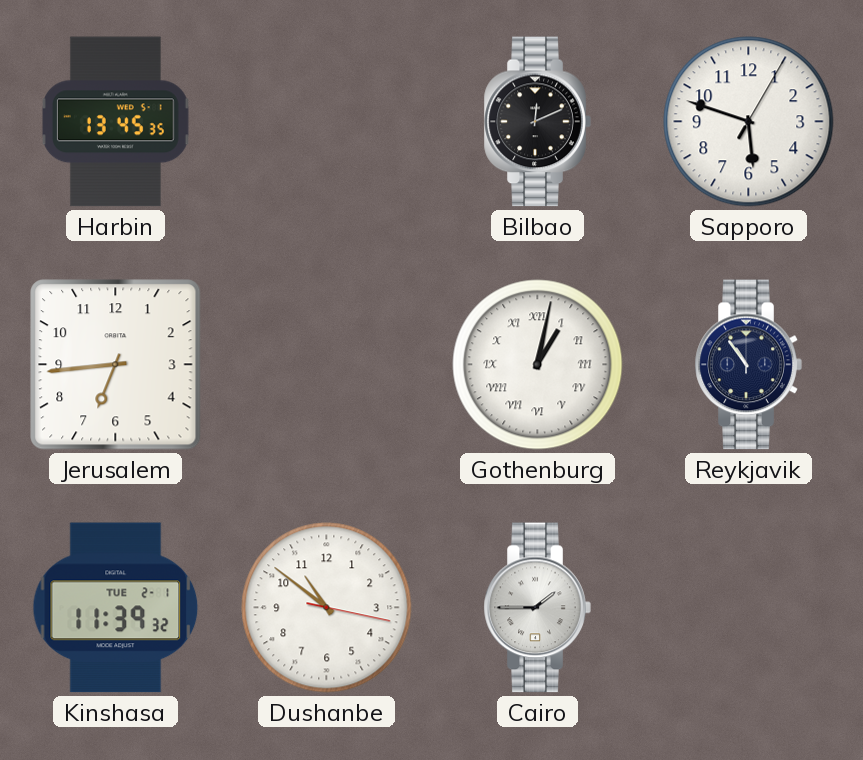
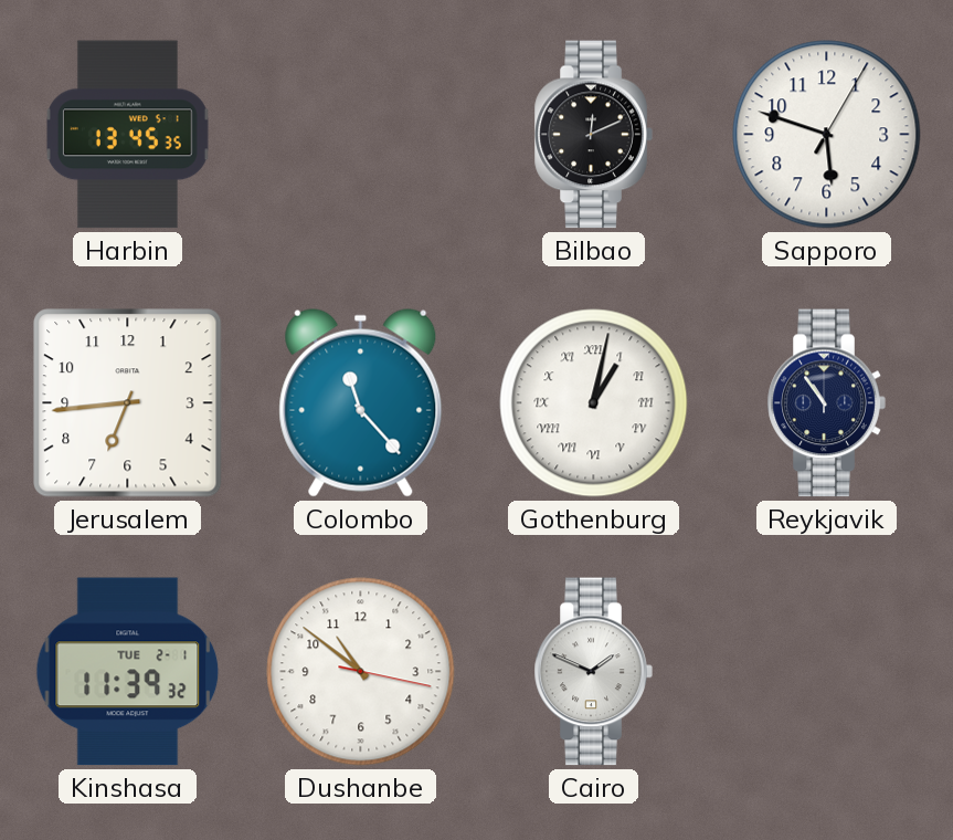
Colombo: none -> 11:23
Cairo: 1:45 -> 1:49
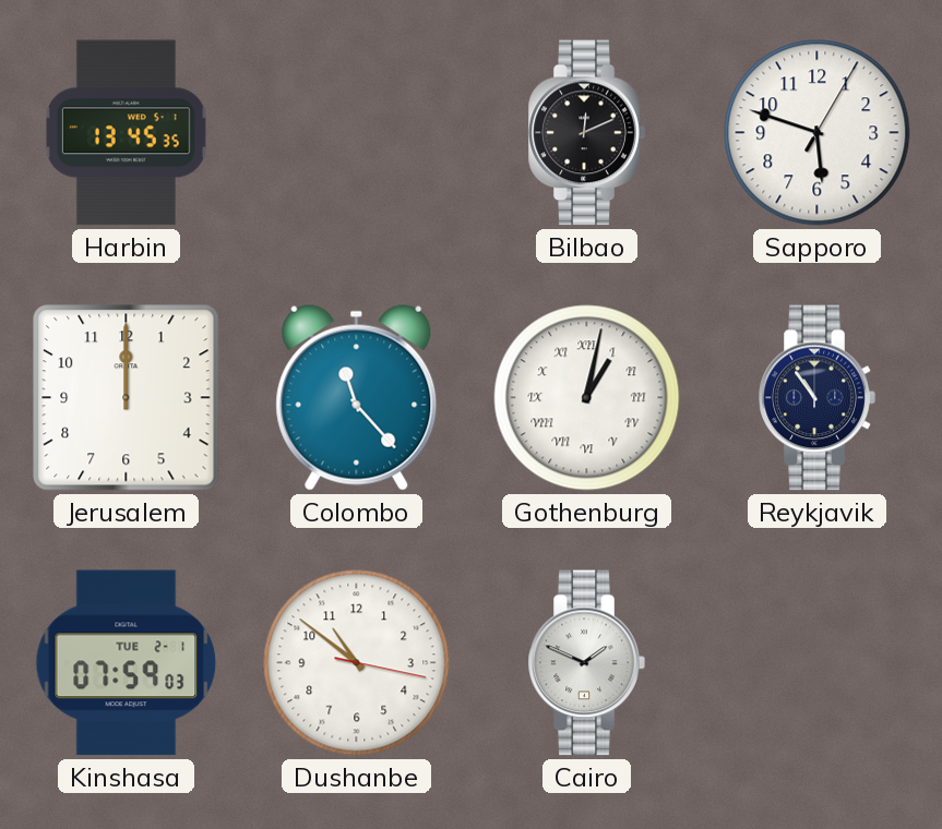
Jerusalem: 6:44 -> 12:00
Kinshasa: 11:39 -> 07:59
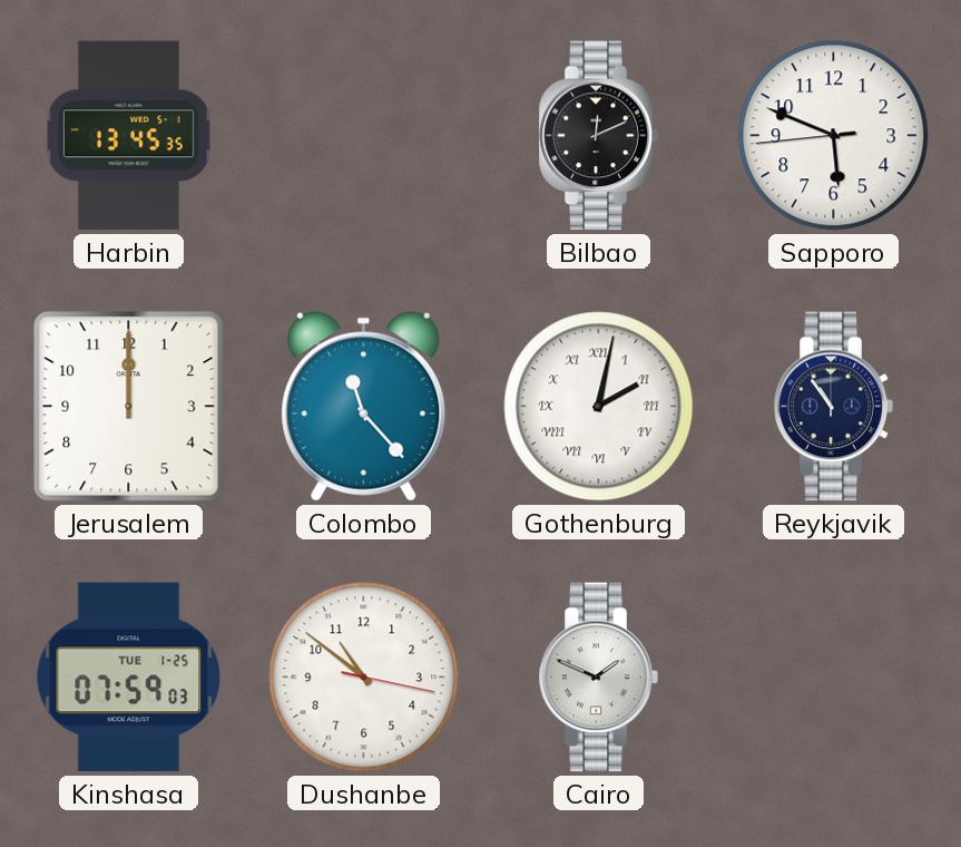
Sapporo: 5:48:05 -> 5:48:44
Gothenburg: 1:02 -> 2:02
Kinshasa date: TUE 2-1 -> TUE 1-25
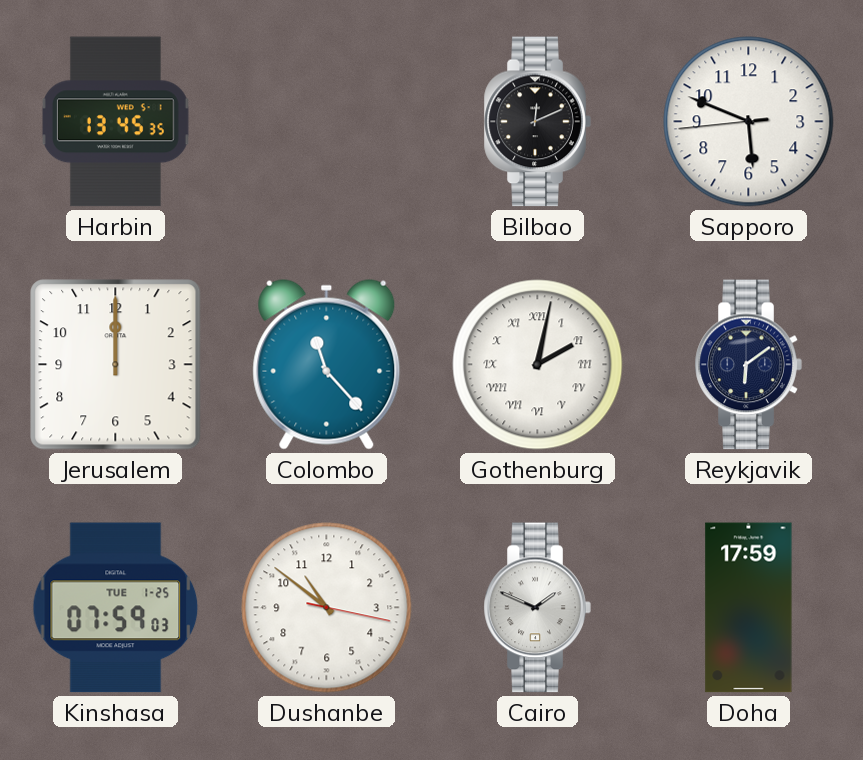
Reykjavik: 10:54 -> 6:09
Doha: none -> 17:59
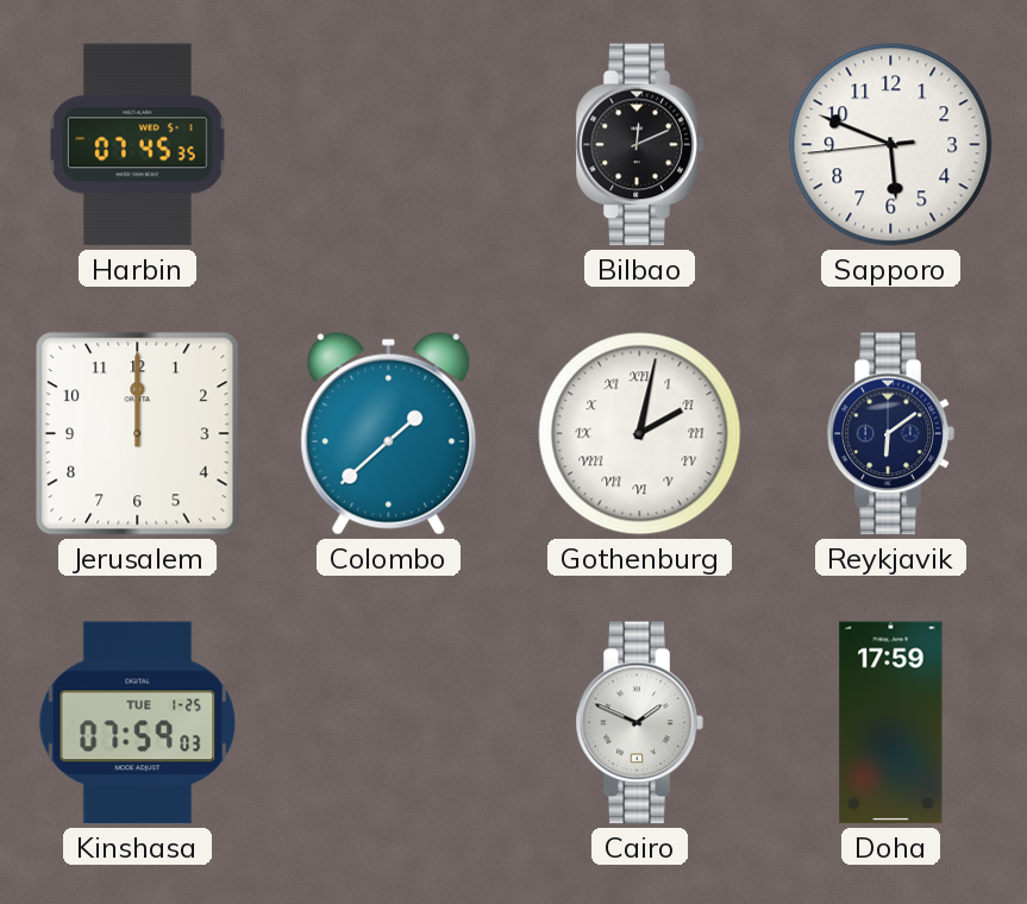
Harbin: 13:45 -> 07:45
Colombo: 11:23 -> 1:38
Dushanbe: 10:51 -> none
